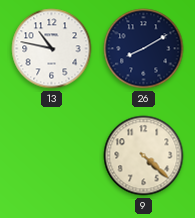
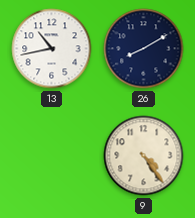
13: 10:47 -> 10:43
9: 4:22 -> 4:24
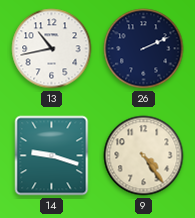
26: 8:10 -> 2:11
14: none -> 9:18
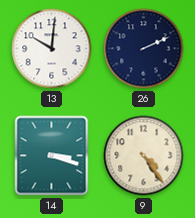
13: 10:43 -> 10:01
14: 9:18 -> 3:18
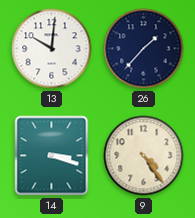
26: 2:11 -> 1:37
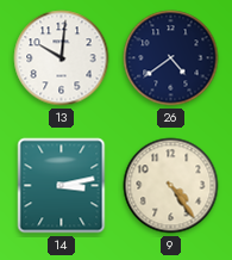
26: 1:37 -> 4:39
14: 3:18 -> 3:13
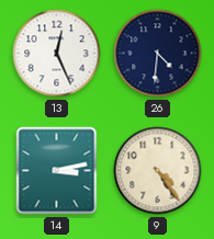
13: 10:01 -> 12:26
26: 4:39 -> 4:31
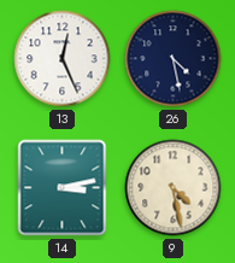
26: 4:31 -> 4:28
9: 4:24 -> 4:28
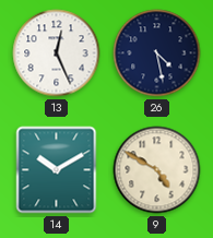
14: 3:13 -> 10:10
9: 4:28 -> 4:50
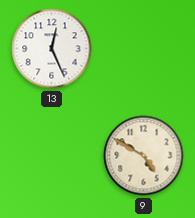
26: 4:28 -> none
14: 10:10 -> none
